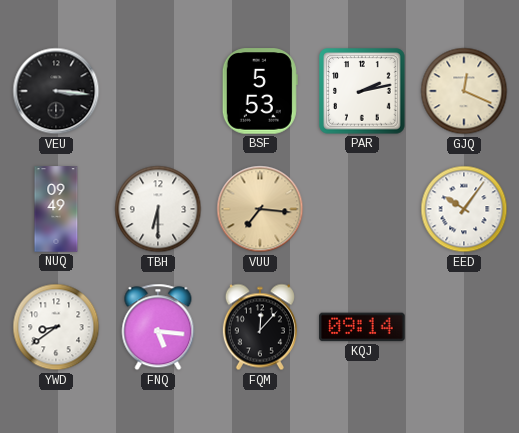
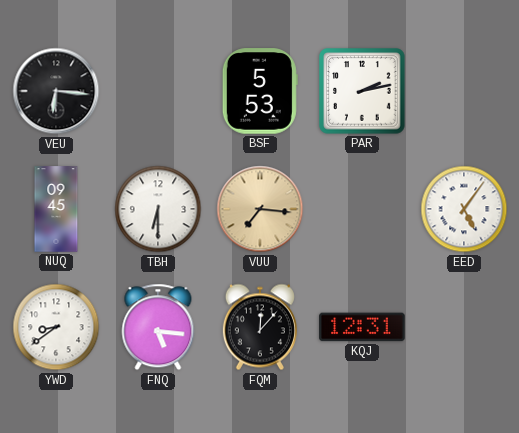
VEU: 3:16 -> 6:16
GJQ: 12:19 -> none
NUQ: 09:49 -> 09:45
EED: 10:06 -> 5:06
KQJ: 09:14 -> 12:31
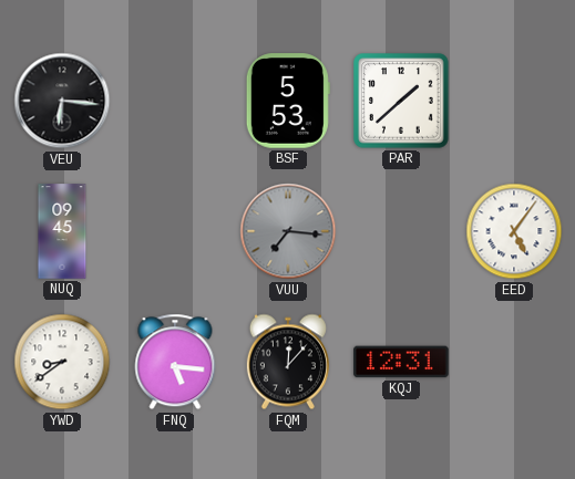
PAR: 2:13 -> 1:38
TBH: 6:30 -> none
VUU dial: champagne -> grey
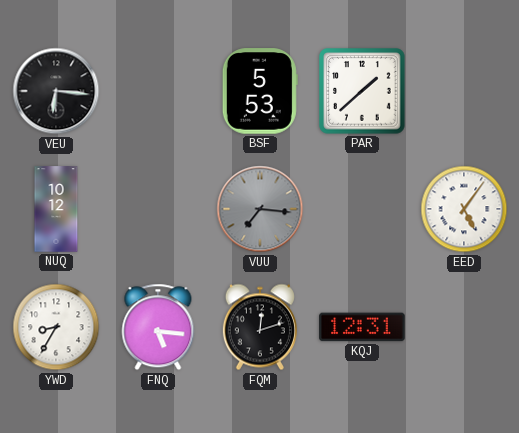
NUQ: 09:45 -> 10:12
YWD: 8:39 -> 8:35
FQM: 12:07 -> 12:12
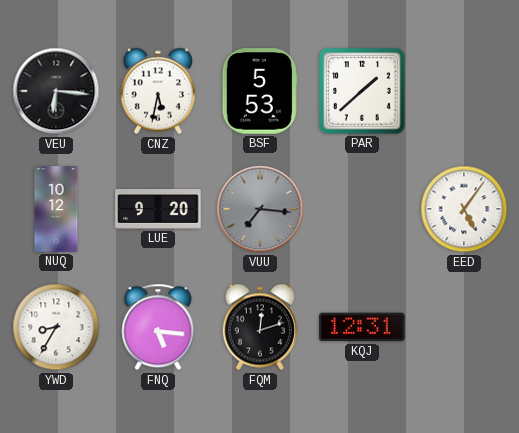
CNZ: none -> 5:32
LUE: none -> 9:20
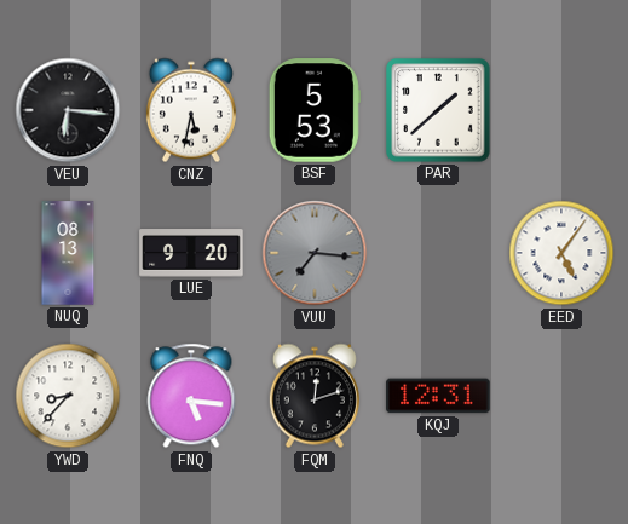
NUQ: 10:12 -> 08:13
YWD: 8:35 -> 8:37
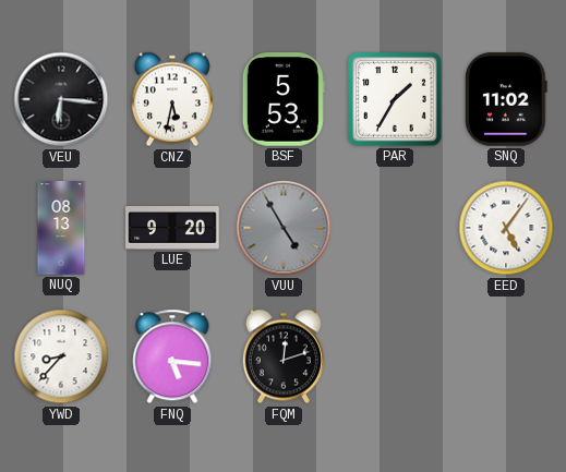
PAR: 1:38 -> 1:35
SNQ: none -> 11:02
VUU: 7:16 -> 4:55
KQJ: 12:31 -> none
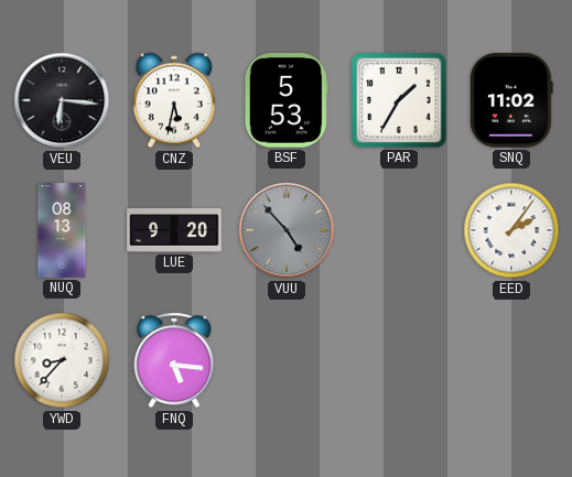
VUU: 4:55 -> 4:53
EED: 5:06 -> 2:06
FQM: 12:12 -> none
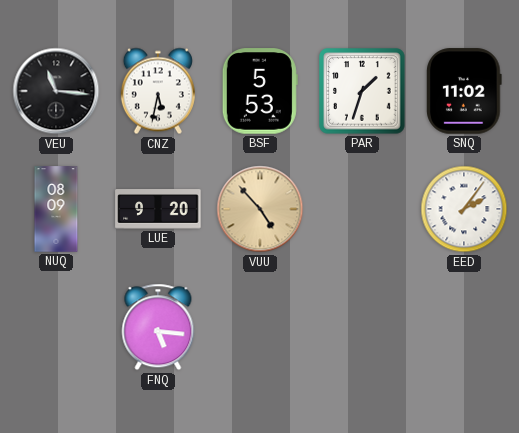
VEU: 6:16 -> 11:16
PAR: 1:35 -> 1:33
NUQ: 08:13 -> 08:09
VUU dial: grey -> champagne
YWD: 8:37 -> none
